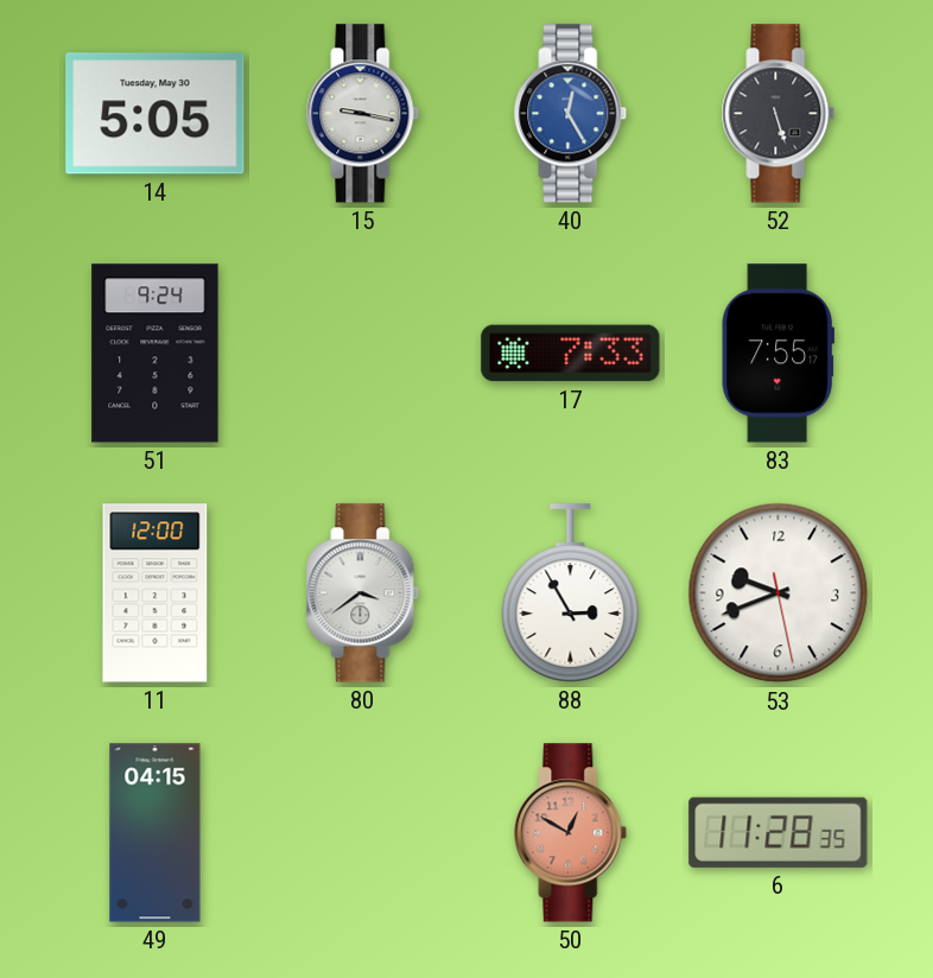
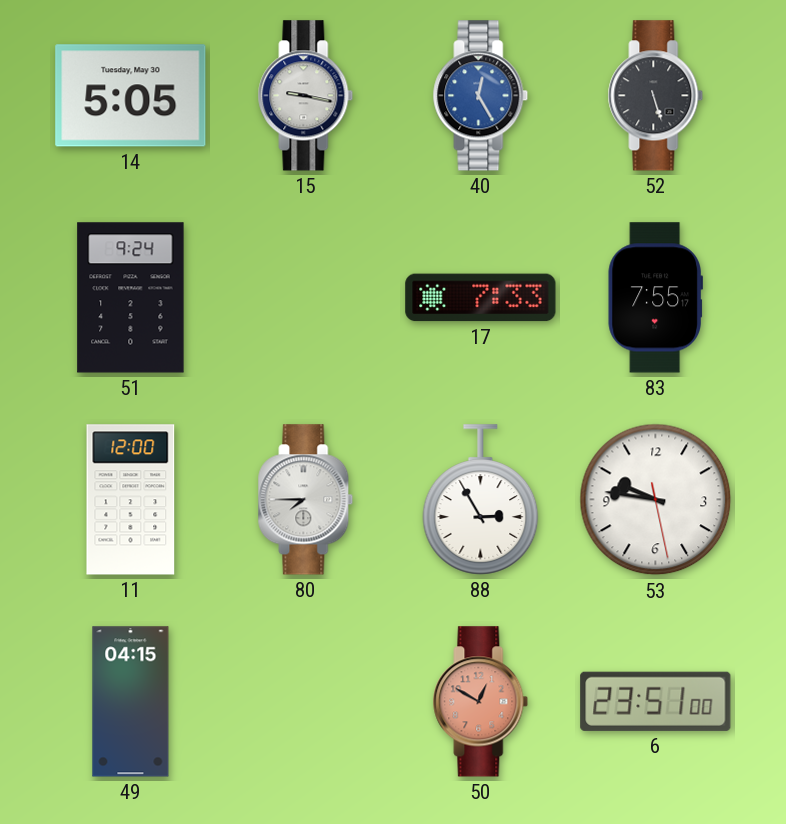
80: 3:39 -> 7:45
53: 9:41 -> 9:46
6: 11:28 -> 23:51
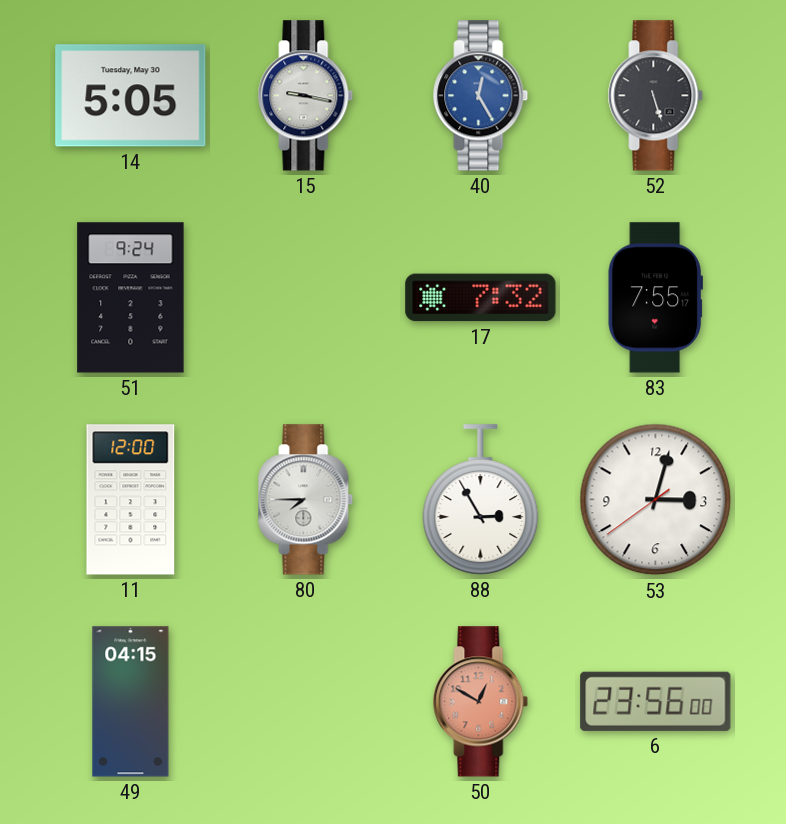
17: 7:33 -> 7:32
53: 9:46 -> 3:02
6: 23:51 -> 23:56
